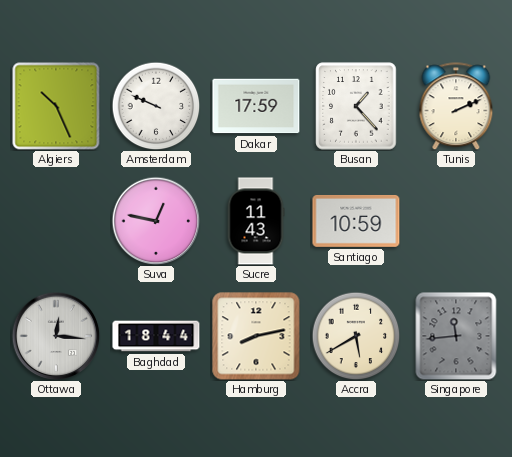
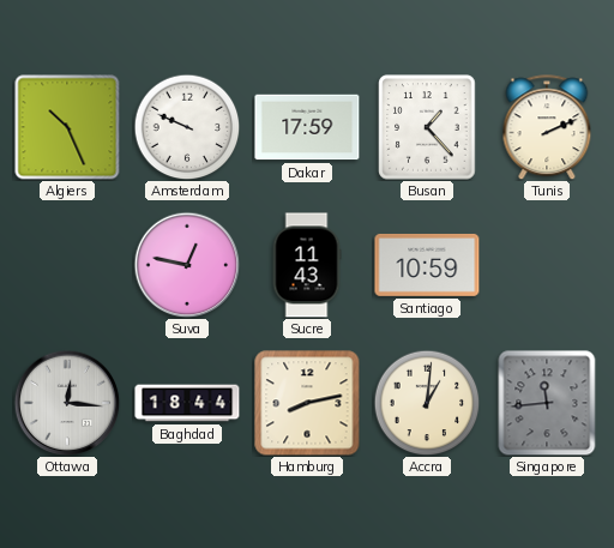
Accra: 5:40 -> 1:01
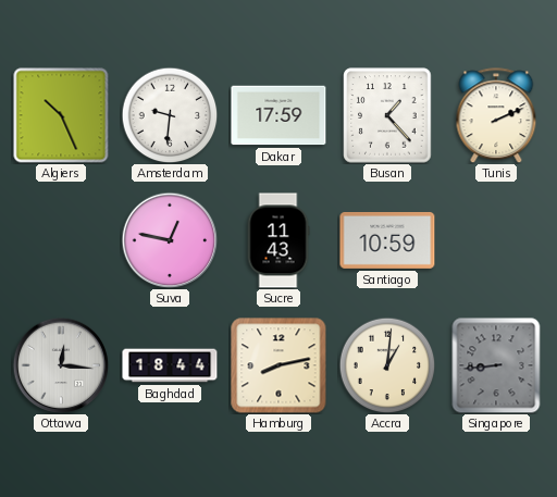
Amsterdam: 9:49 -> 9:31
Singapore: 11:44 -> 8:44
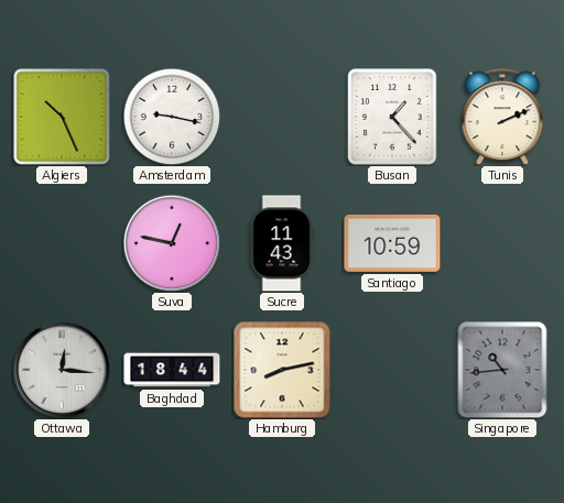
Amsterdam: 9:31 -> 9:17
Dakar: 17:59 -> none
Accra: 1:01 -> none
Singapore: 8:44 -> 10:44
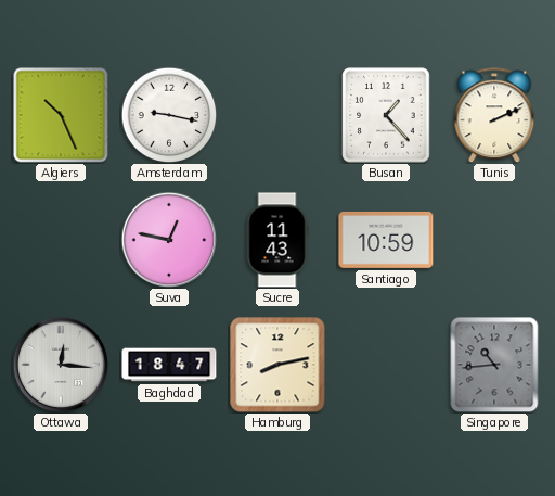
Baghdad: 18:44 -> 18:47
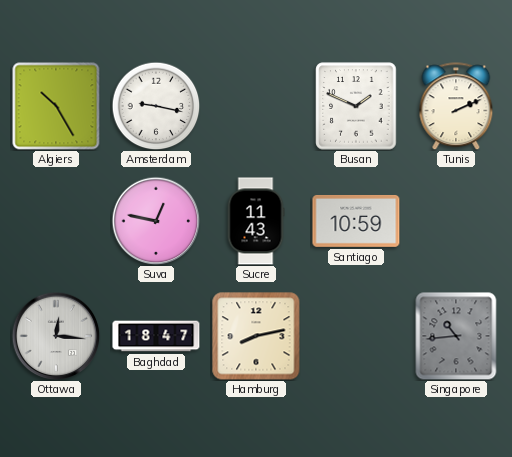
Algiers: 10:26 -> 10:25
Busan: 1:23 -> 1:49
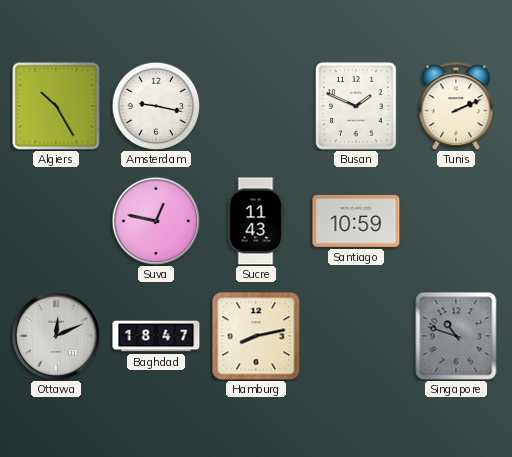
Ottawa: 12:16 -> 12:11
Singapore: 10:44 -> 10:48
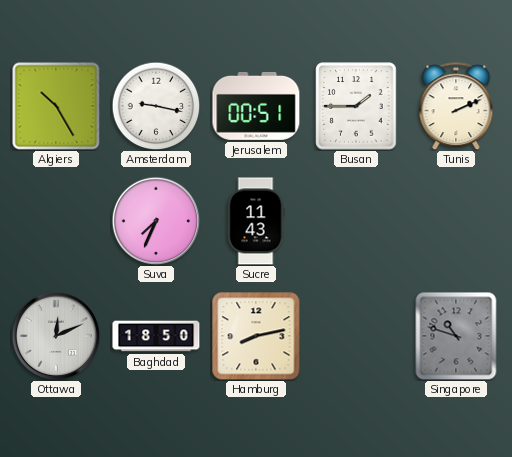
Jerusalem: none -> 00:51
Busan: 1:49 -> 1:45
Suva: 12:47 -> 7:34
Santiago: 10:59 -> none
Baghdad: 18:47 -> 18:50
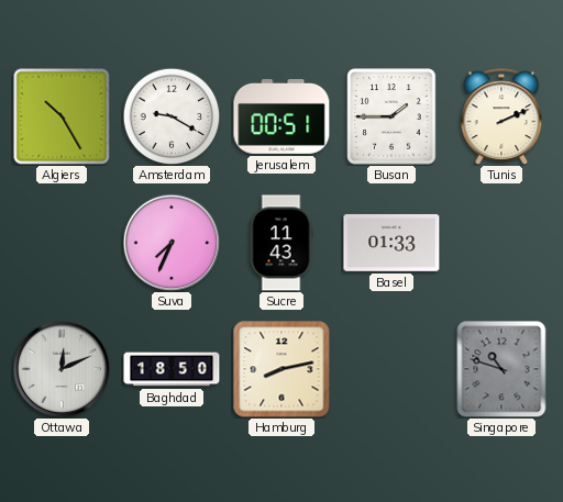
Amsterdam: 9:17 -> 9:20
Basel: none -> 01:33
